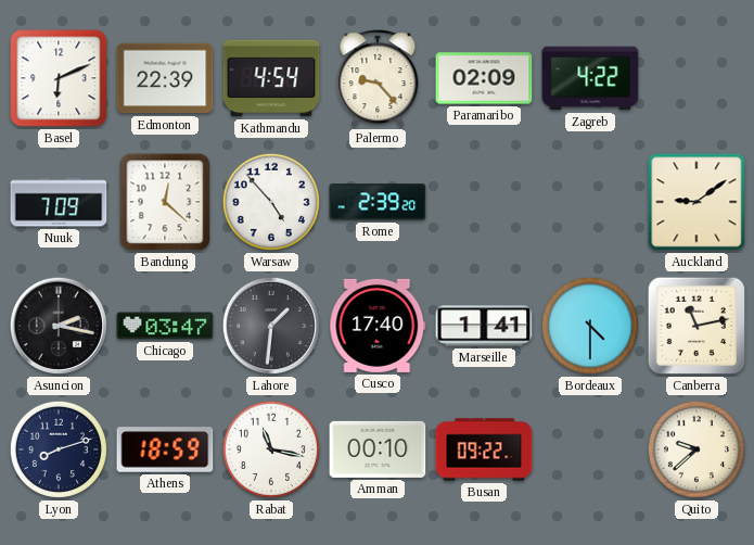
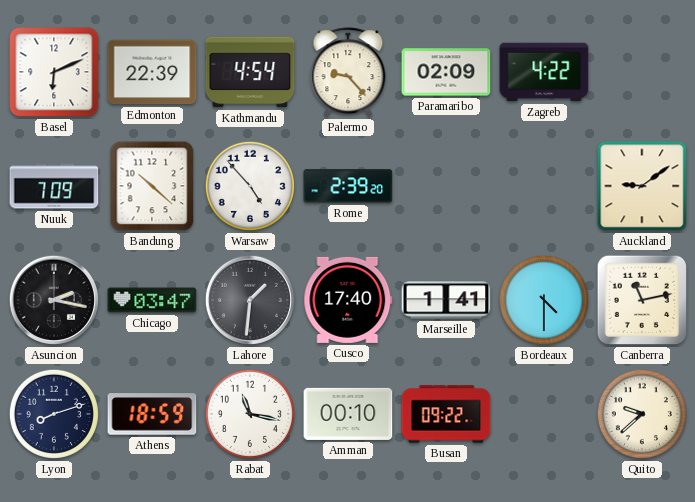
Bandung: 12:22 -> 10:22
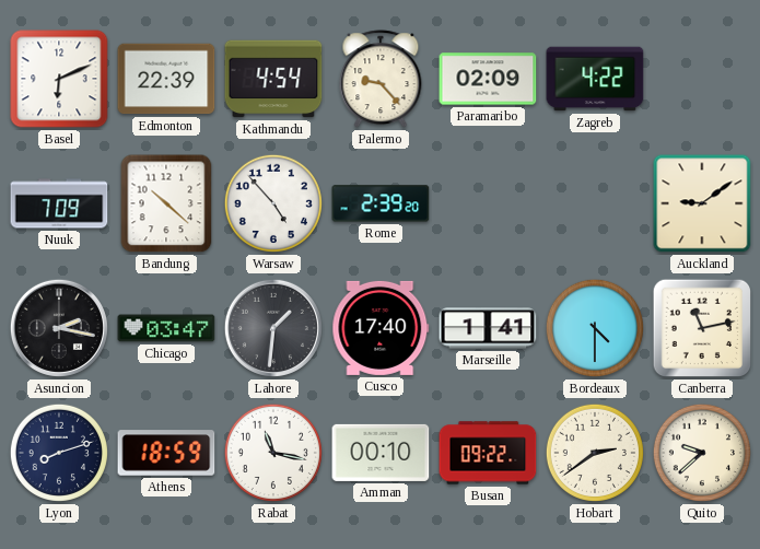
Hobart: none -> 2:39
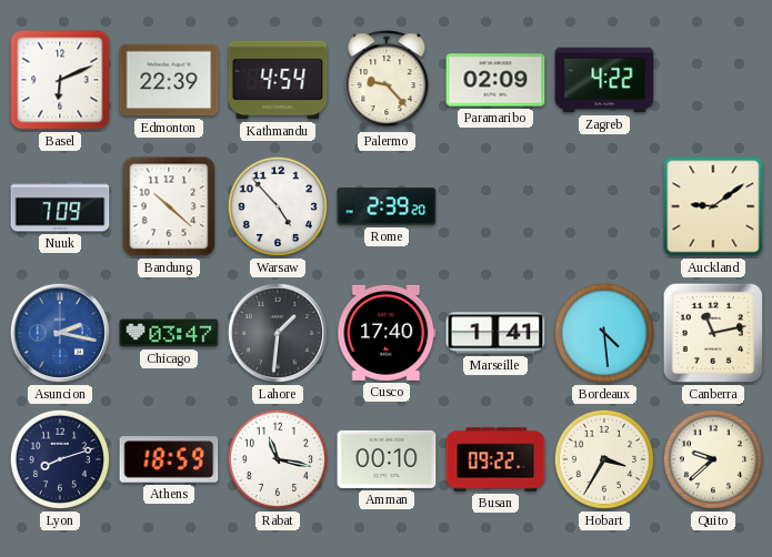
Asuncion dial: black -> blue
Bordeaux: 4:30 -> 4:29
Hobart: 2:39 -> 3:35
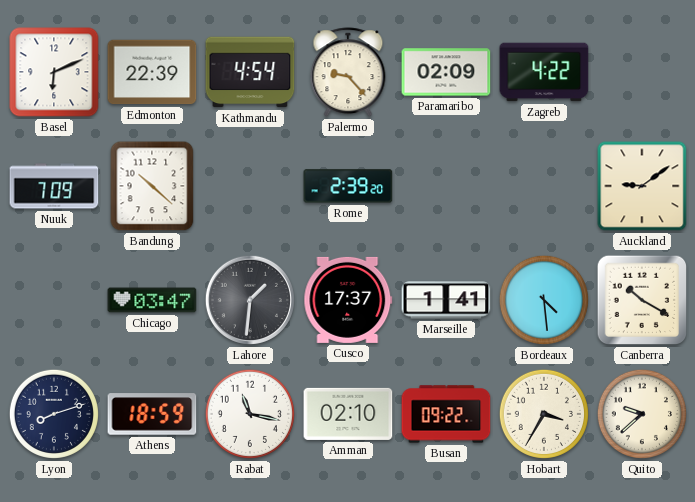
Warsaw: 4:53 -> none
Asuncion: 2:17 -> none
Cusco: 17:40 -> 17:37
Canberra: 11:13 -> 10:20
Amman: 00:10 -> 02:10
